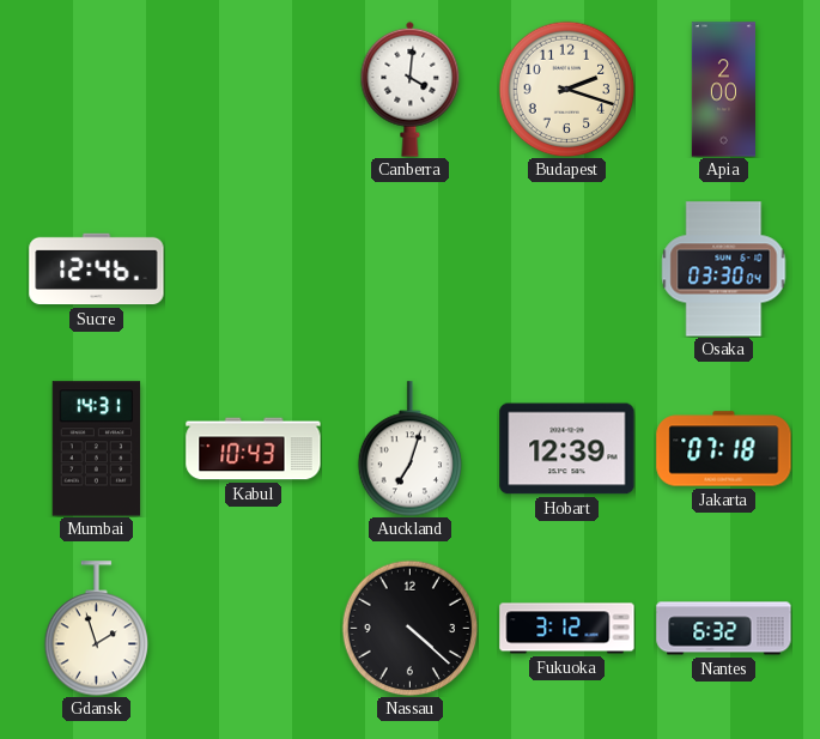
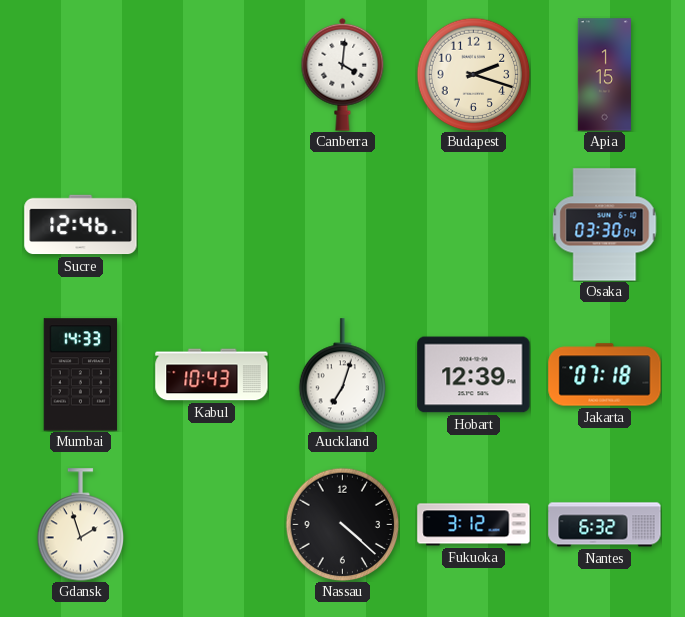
Apia: 2:00 -> 1:15
Mumbai: 14:31 -> 14:33
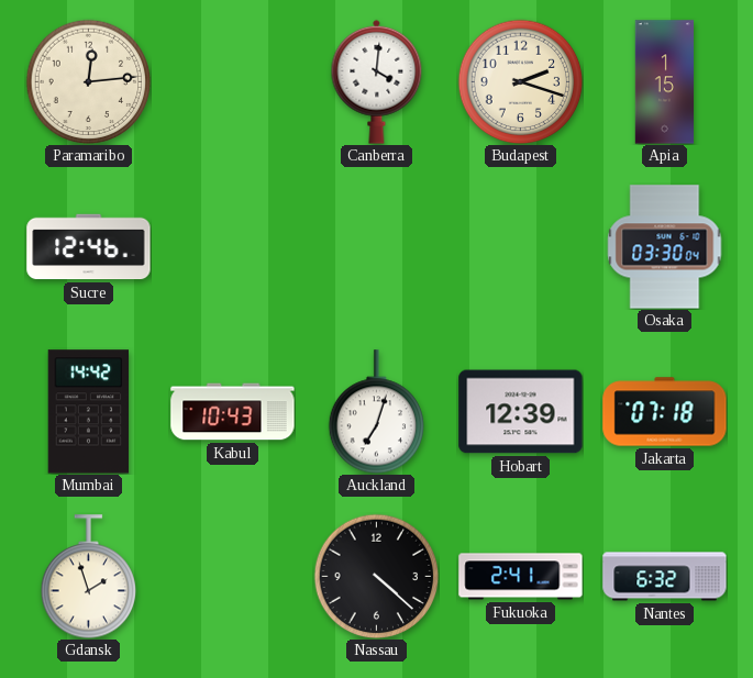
Paramaribo: none -> 12:14
Mumbai: 14:33 -> 14:42
Fukuoka: 3:12 -> 2:41
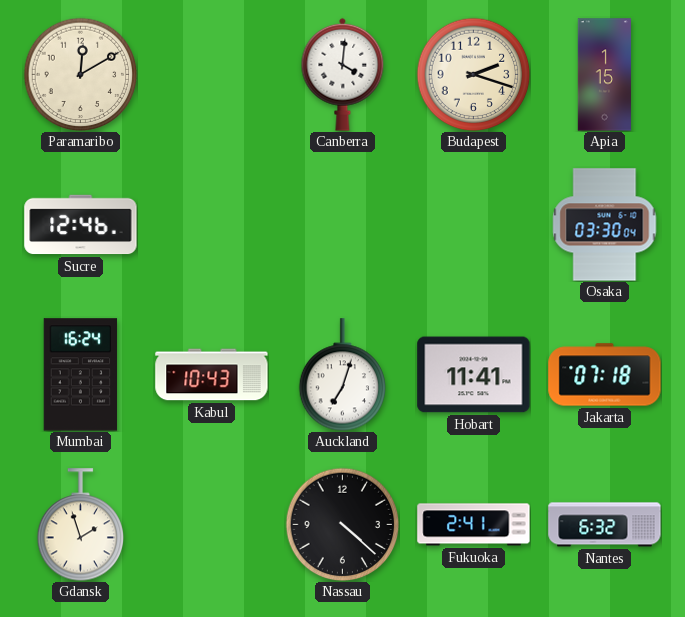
Paramaribo: 12:14 -> 12:10
Mumbai: 14:42 -> 16:24
Hobart: 12:39 -> 11:41
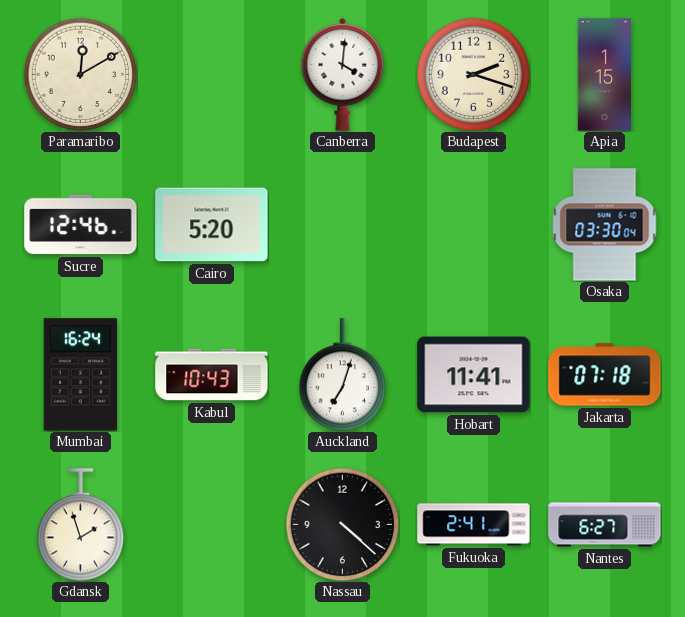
Cairo: none -> 5:20
Nantes: 6:32 -> 6:27
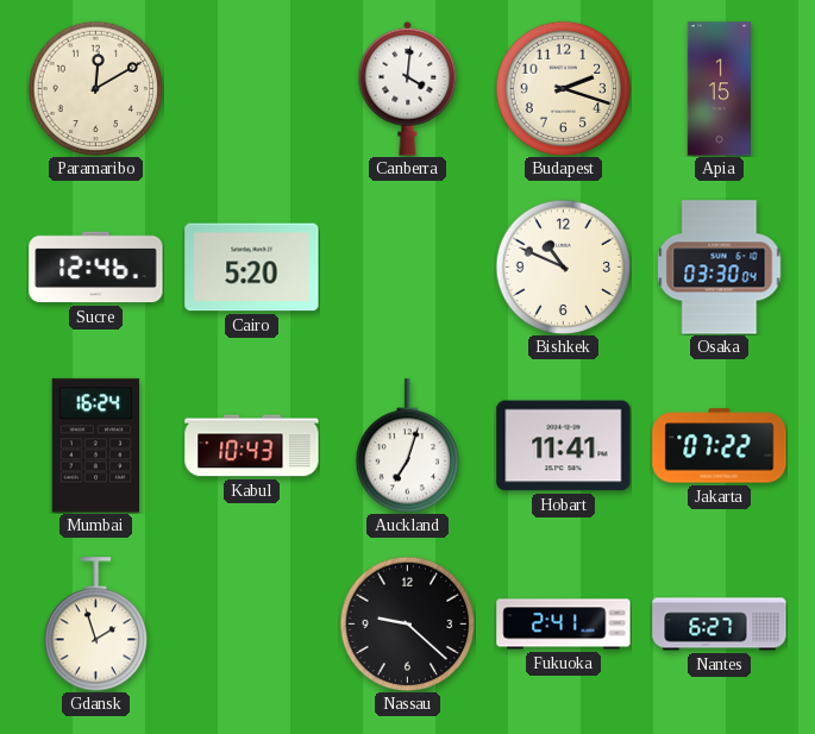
Bishkek: none -> 10:49
Jakarta: 07:18 -> 07:22
Nassau: 4:22 -> 9:22
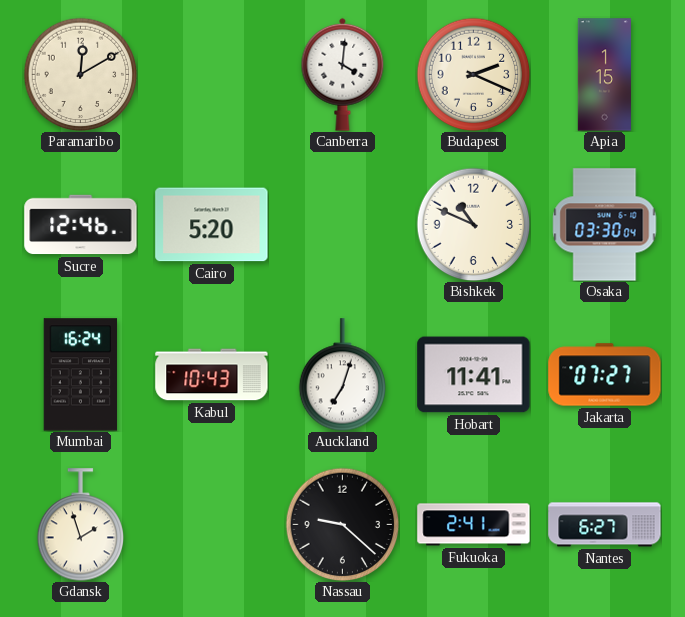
Budapest: 2:18 -> 2:19
Jakarta: 07:22 -> 07:27
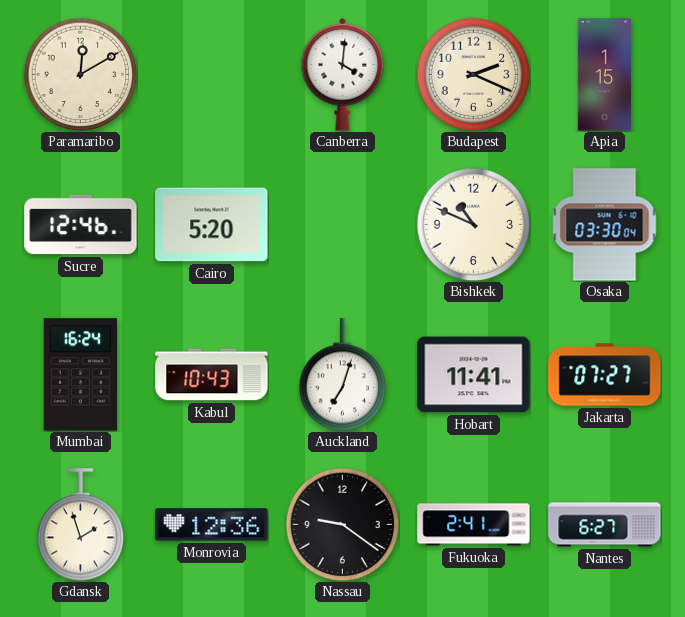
Monrovia: none -> 12:36
Nassau: 9:22 -> 9:21
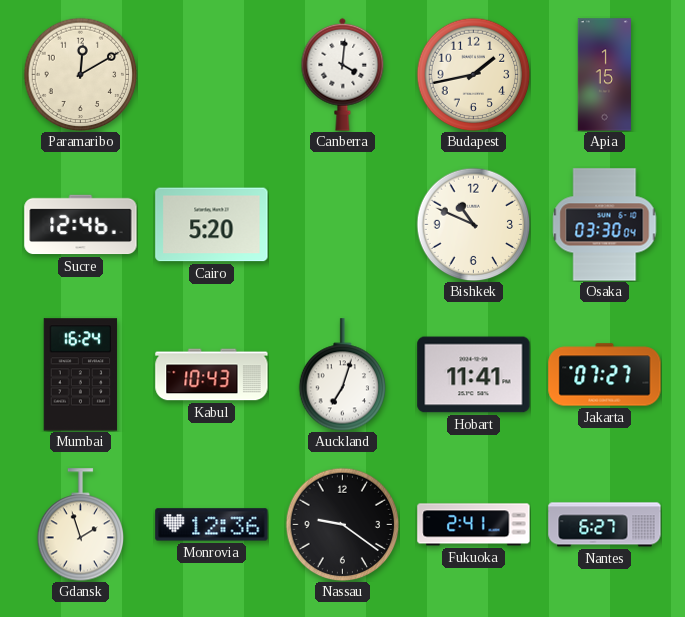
Budapest: 2:19 -> 1:43
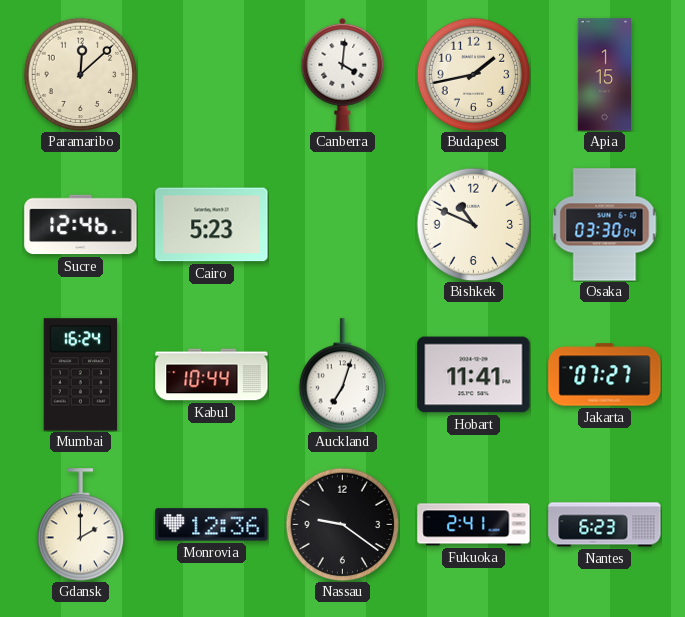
Paramaribo: 12:10 -> 12:08
Cairo: 5:20 -> 5:23
Kabul: 10:43 -> 10:44
Gdansk: 1:57 -> 2:00
Nantes: 6:27 -> 6:23
